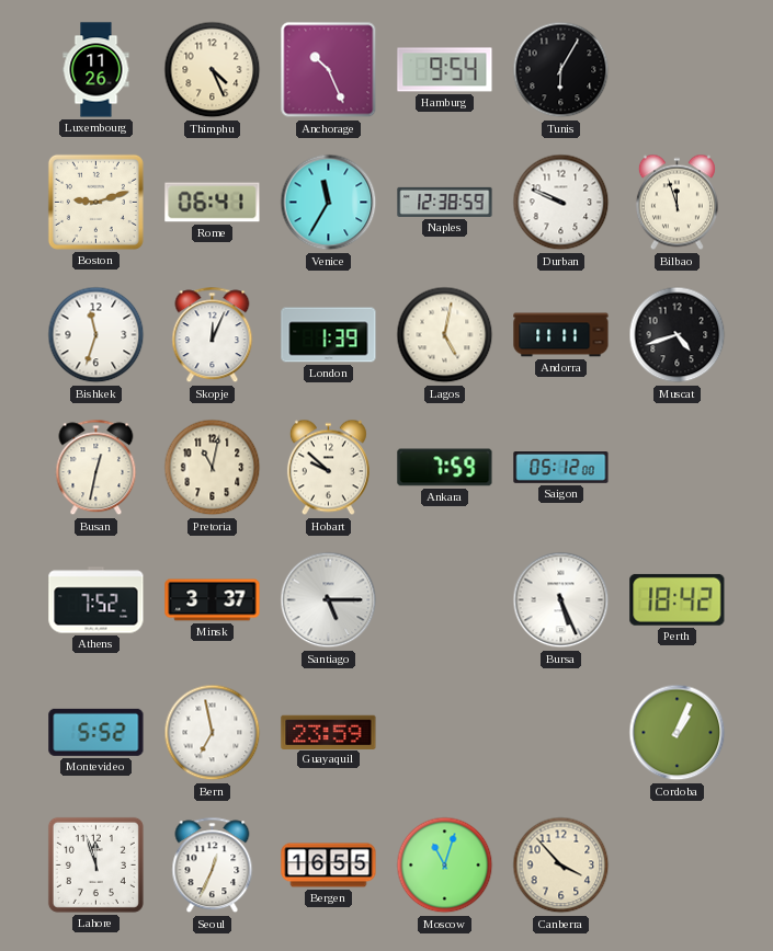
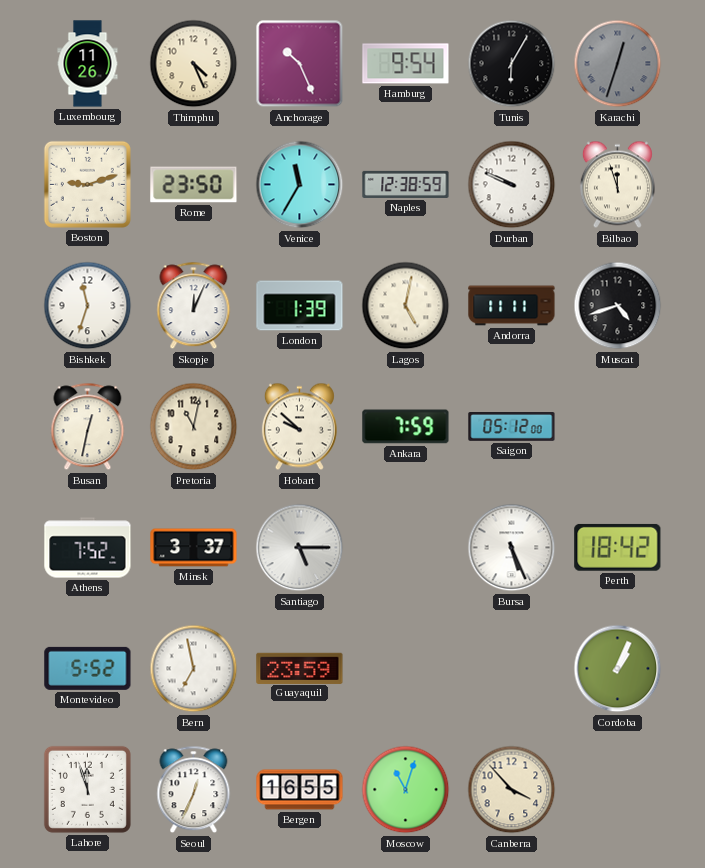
Karachi: none -> 12:33
Rome: 06:41 -> 23:50
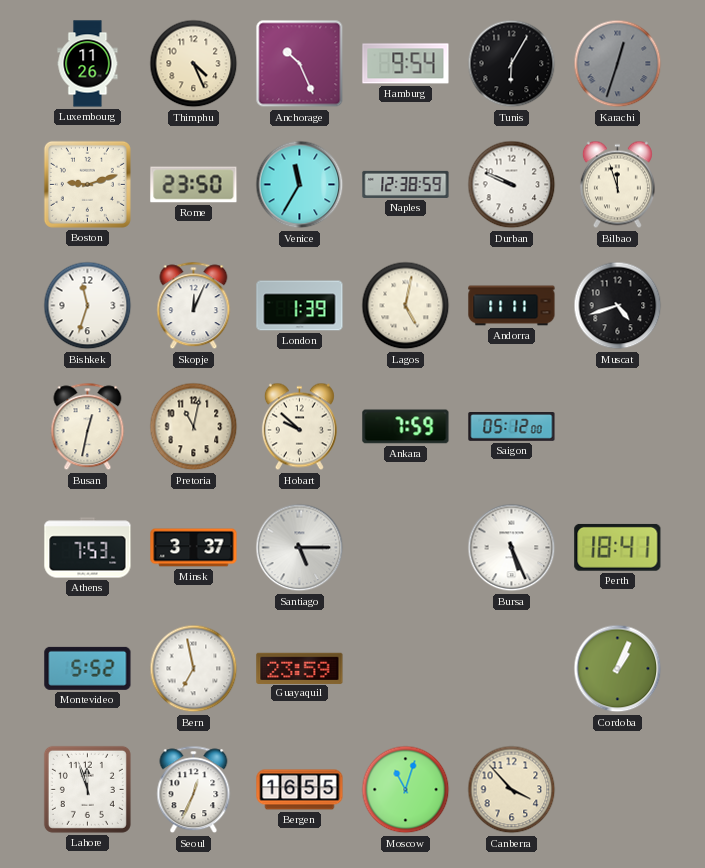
Athens: 7:52 -> 7:53
Perth: 18:42 -> 18:41
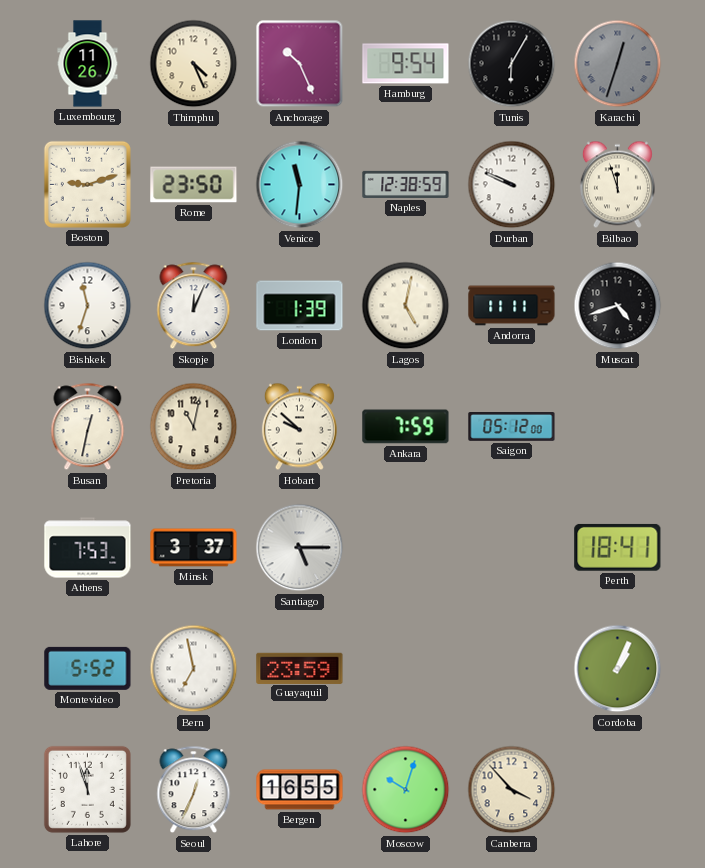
Venice: 11:35 -> 11:31
Bursa: 5:26 -> none
Moscow: 11:03 -> 10:03
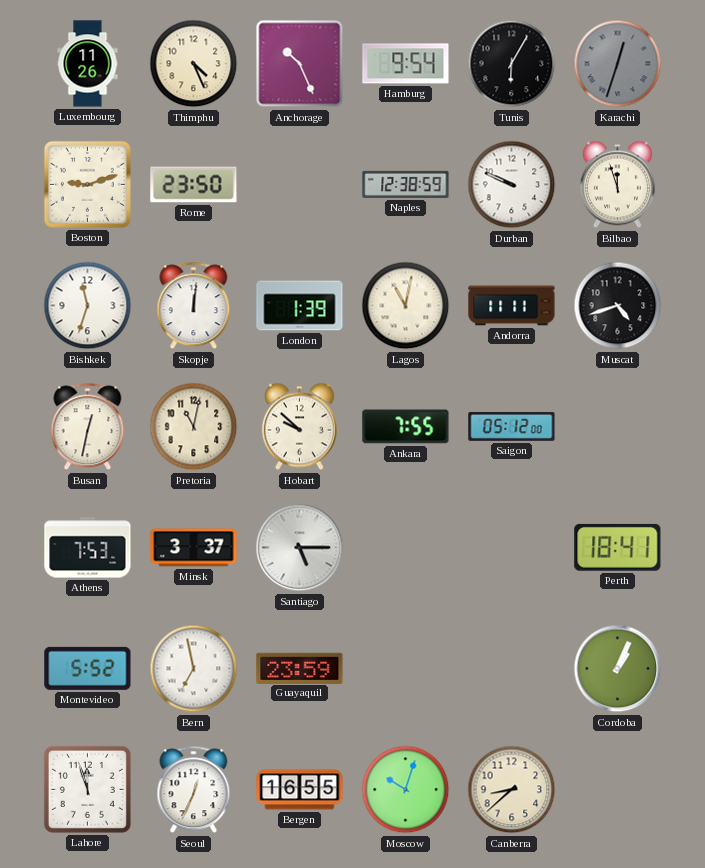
Venice: 11:31 -> none
Skopje: 12:04 -> 12:01
Lagos: 5:02 -> 11:02
Ankara: 7:59 -> 7:55
Canberra: 3:53 -> 8:38
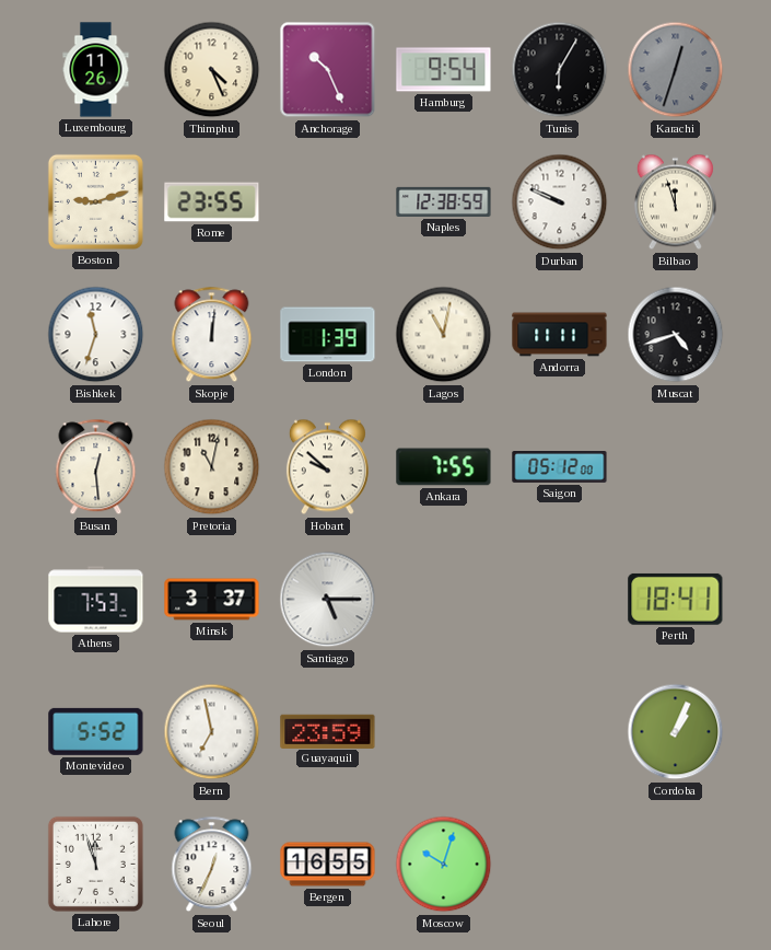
Rome: 23:50 -> 23:55
Busan: 12:32 -> 12:29
Canberra: 8:38 -> none
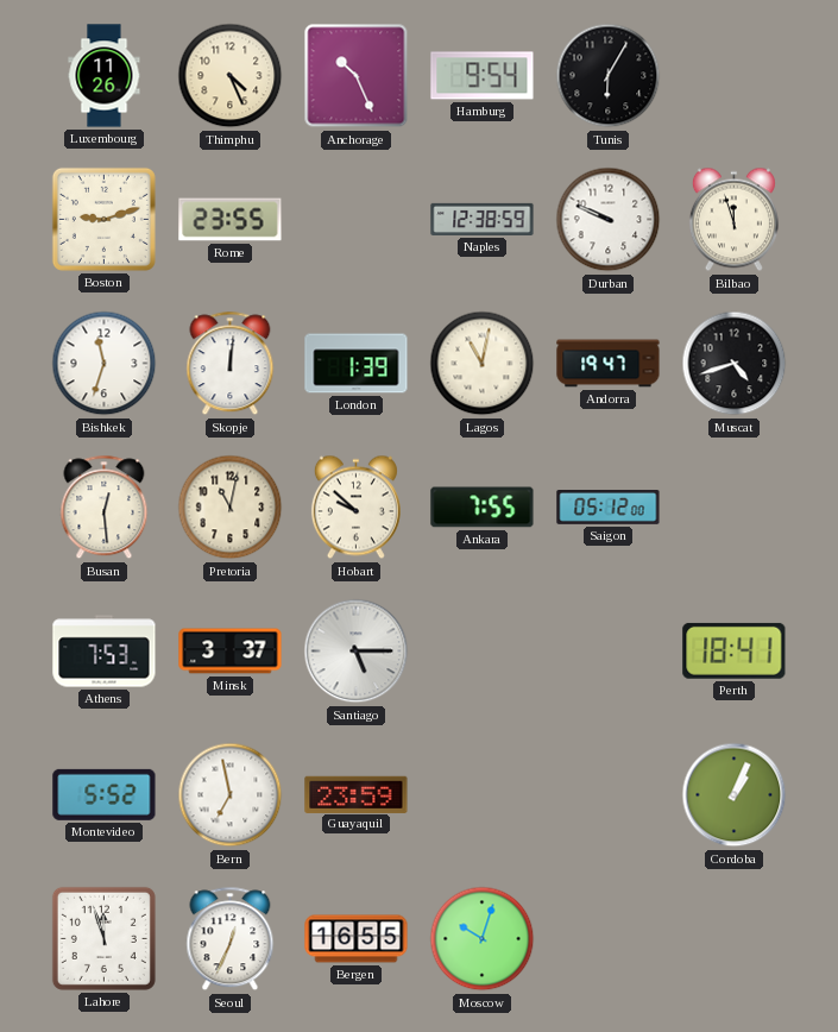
Karachi: 12:33 -> none
Andorra: 11:11 -> 19:47
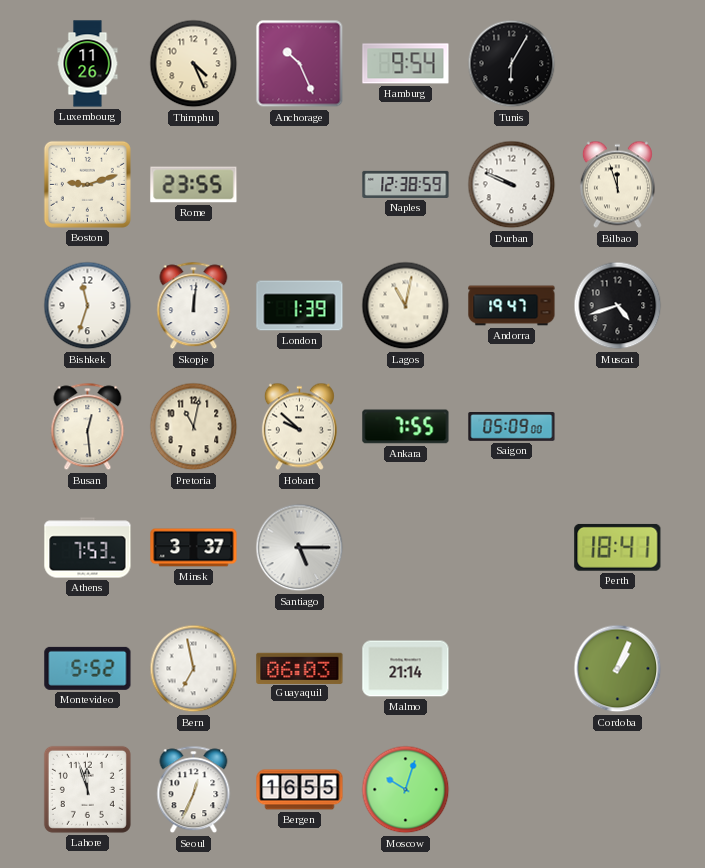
Saigon: 05:12 -> 05:09
Guayaquil: 23:59 -> 06:03
Malmo: none -> 21:14
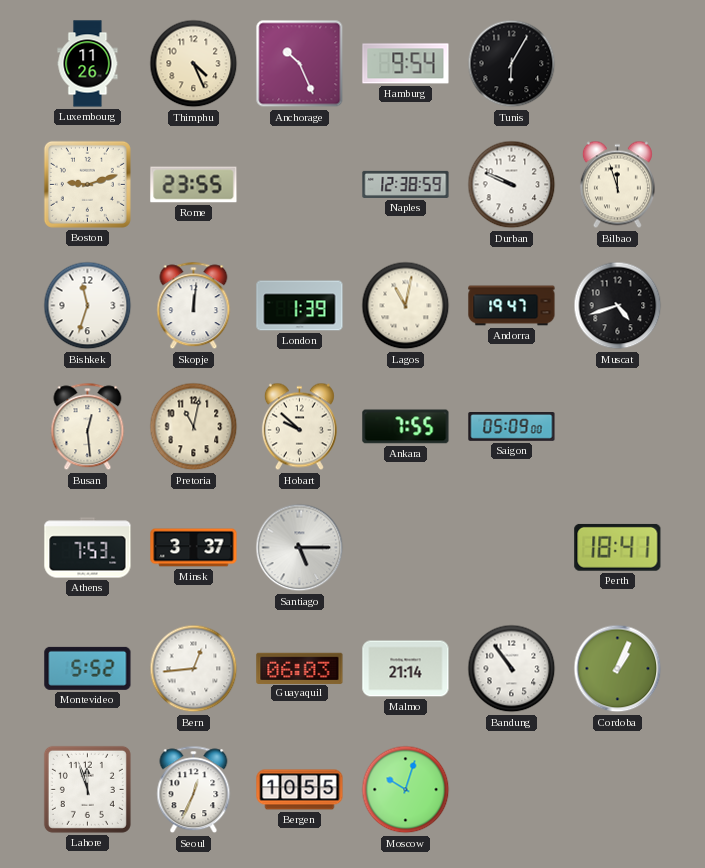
Bern: 6:58 -> 12:44
Bandung: none -> 10:54
Bergen: 16:55 -> 10:55
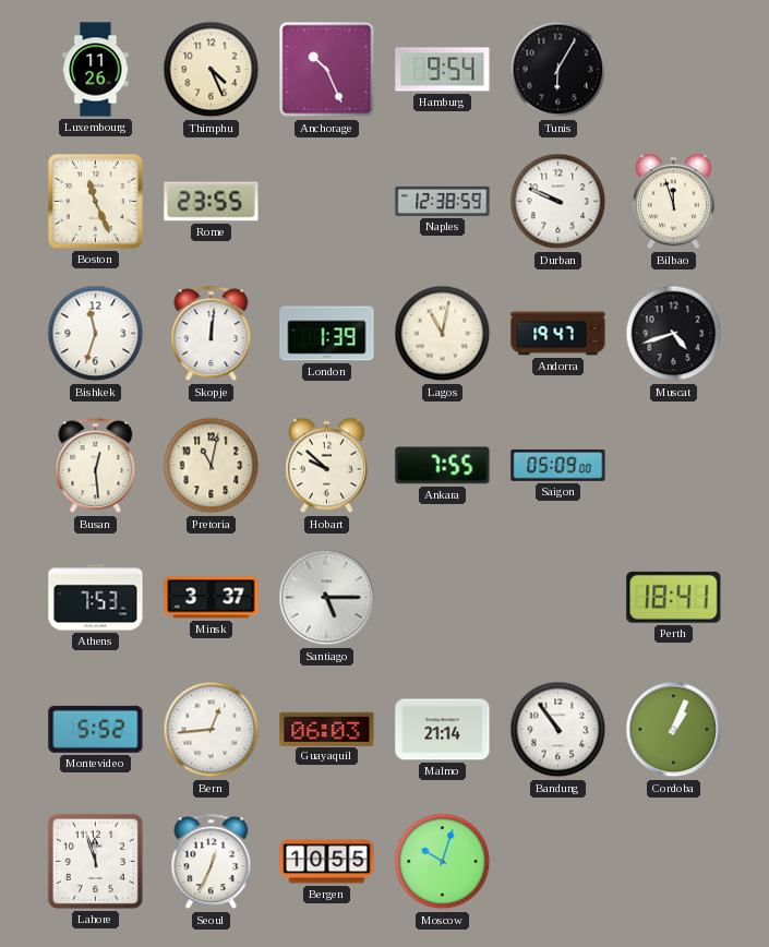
Boston: 9:12 -> 11:26
